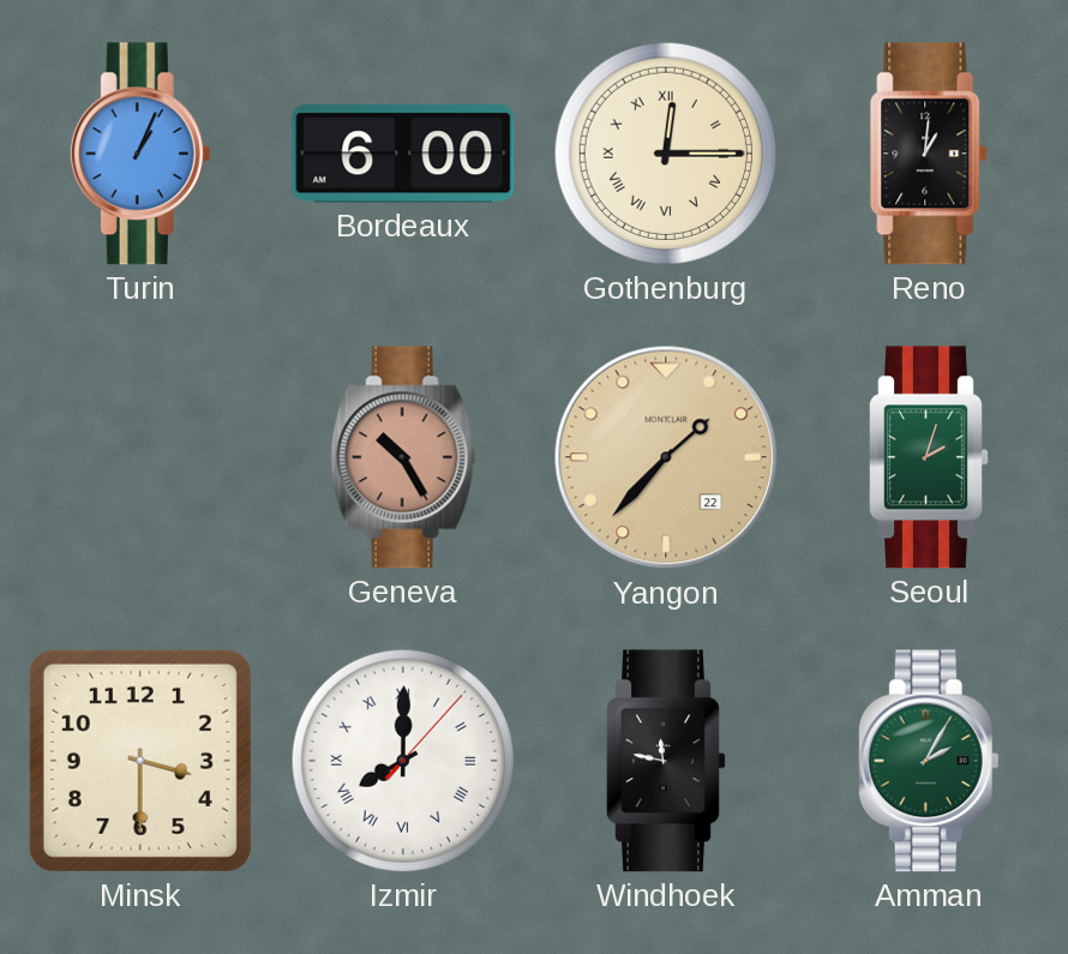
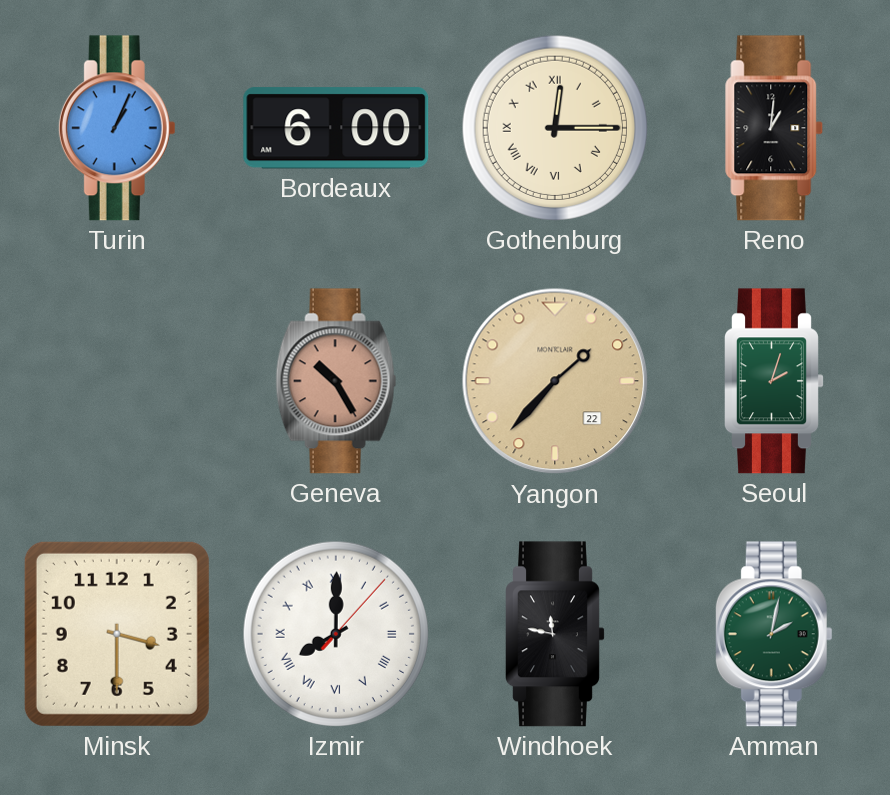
Amman: 2:05 -> 2:02
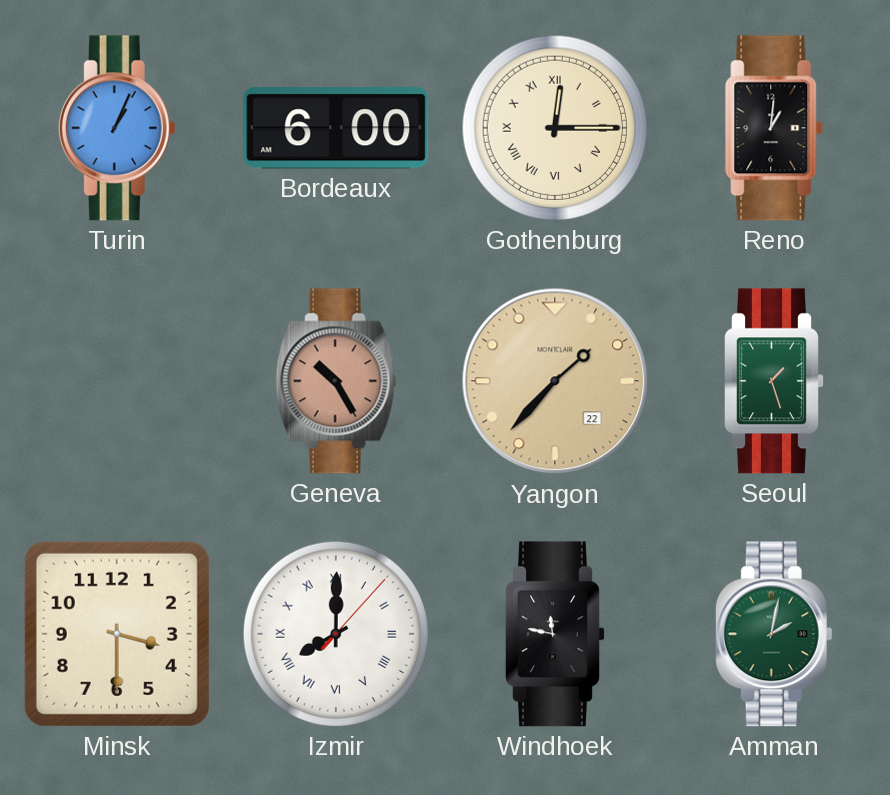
Seoul: 2:03 -> 1:27
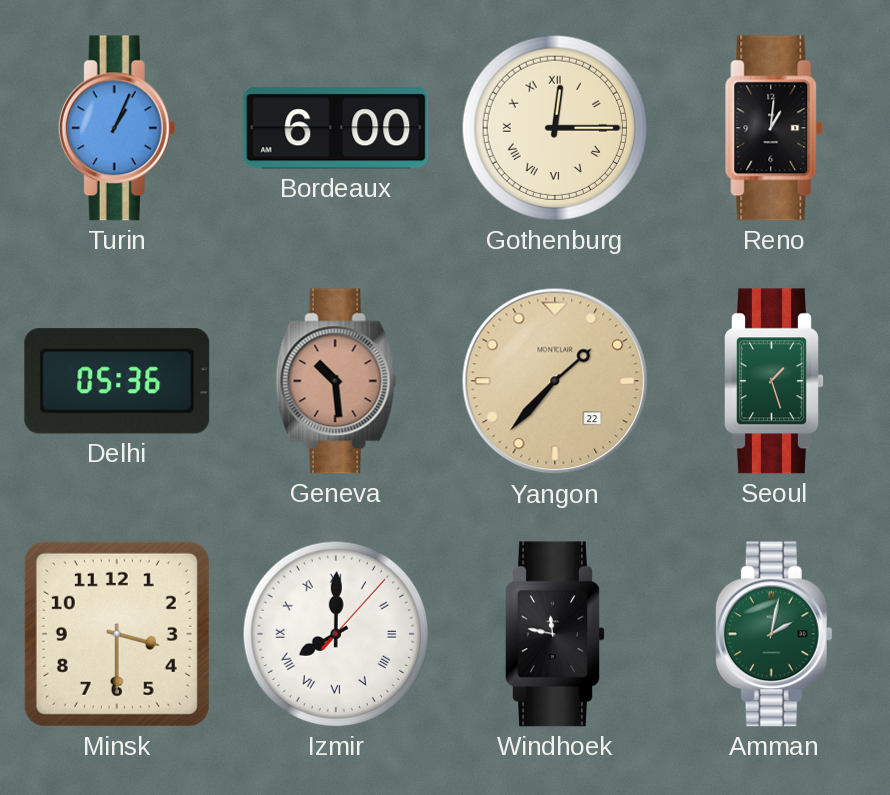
Delhi: none -> 05:36
Geneva: 10:25 -> 10:29
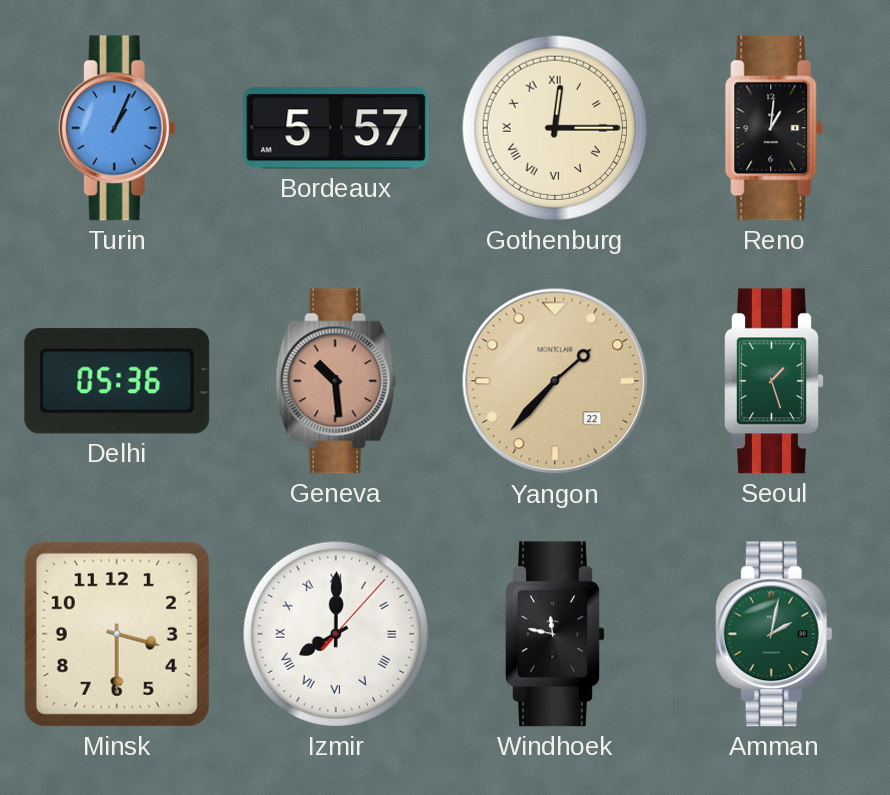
Bordeaux: 6:00 -> 5:57
